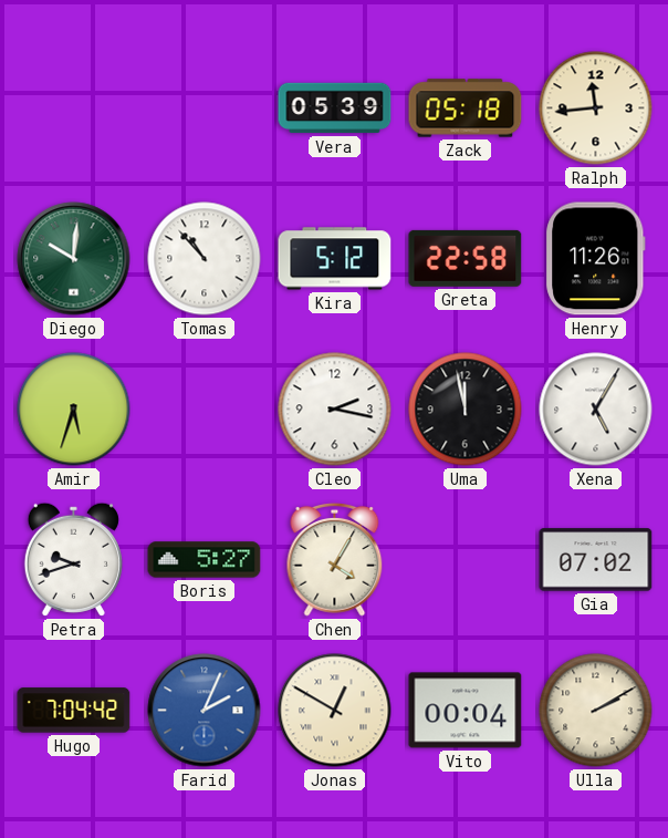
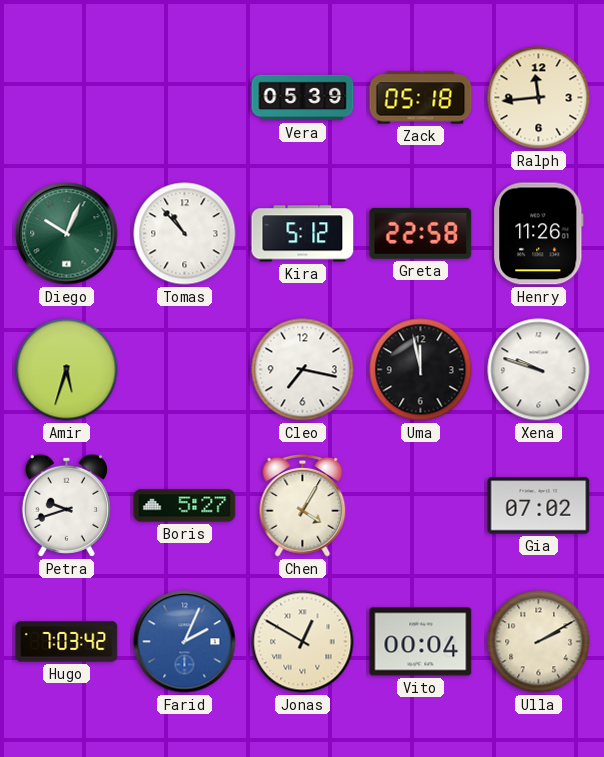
Diego: 10:01 -> 10:04
Cleo: 2:17 -> 7:17
Xena: 5:05 -> 9:48
Hugo: 7:04 -> 7:03
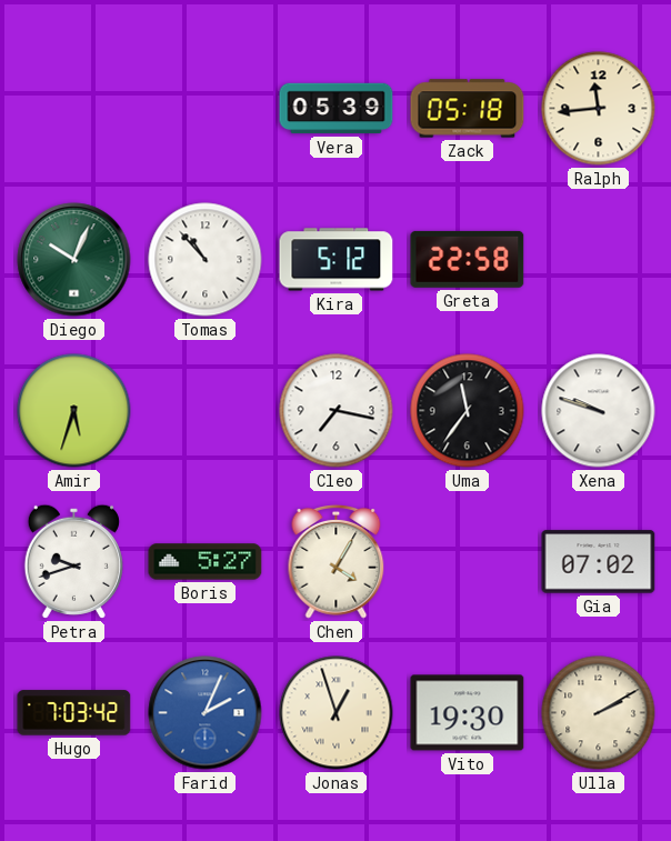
Henry: 11:26 -> none
Uma: 11:58 -> 11:36
Jonas: 12:50 -> 12:57
Vito: 00:04 -> 19:30
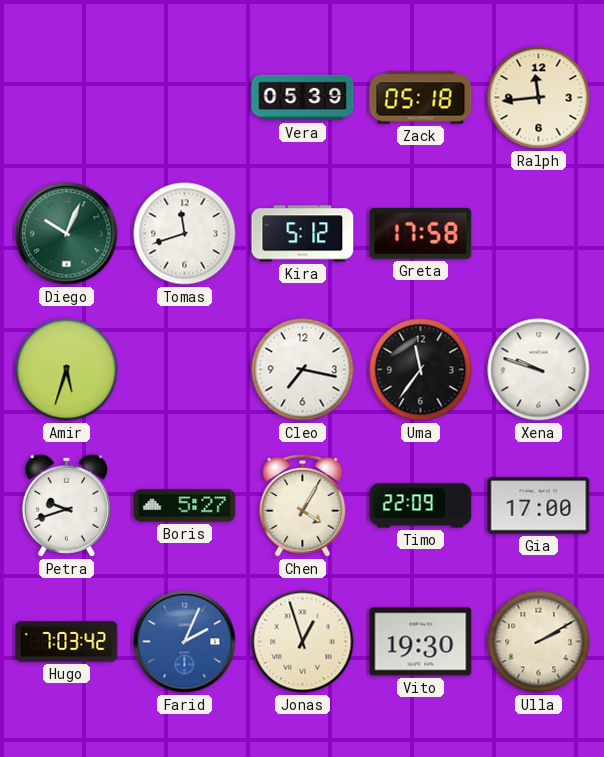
Tomas: 10:53 -> 11:42
Greta: 22:58 -> 17:58
Timo: none -> 22:09
Gia: 07:02 -> 17:00
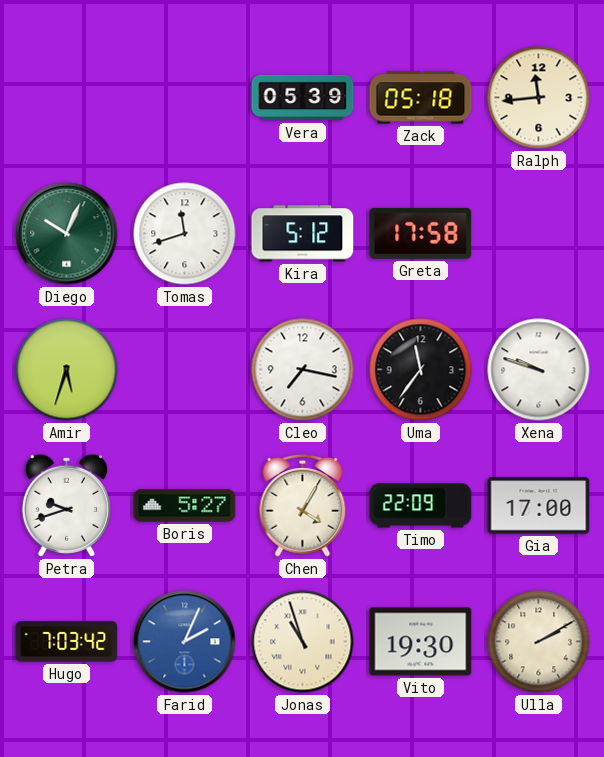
Jonas: 12:57 -> 10:57
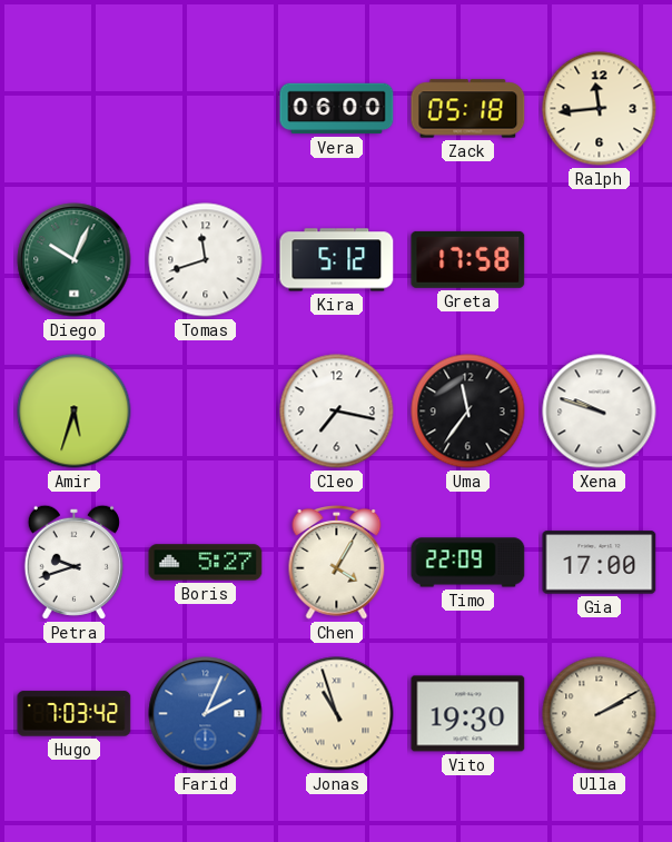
Vera: 05:39 -> 06:00
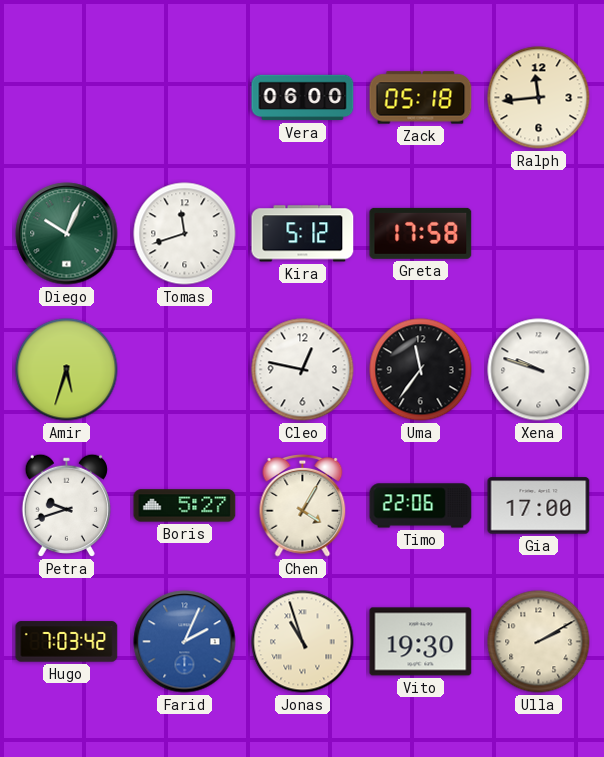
Cleo: 7:17 -> 12:47
Timo: 22:09 -> 22:06
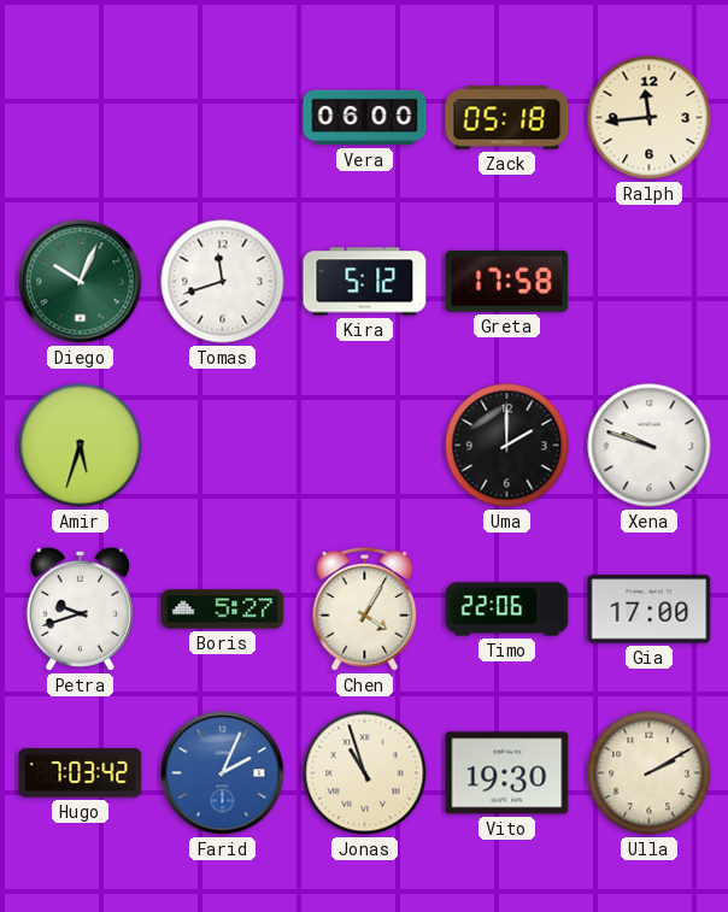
Cleo: 12:47 -> none
Uma: 11:36 -> 2:00
